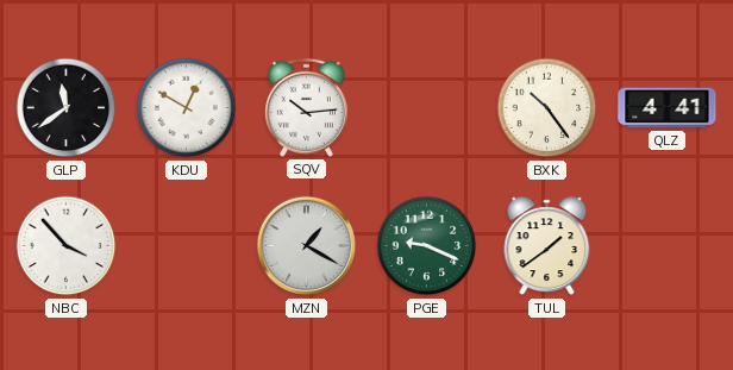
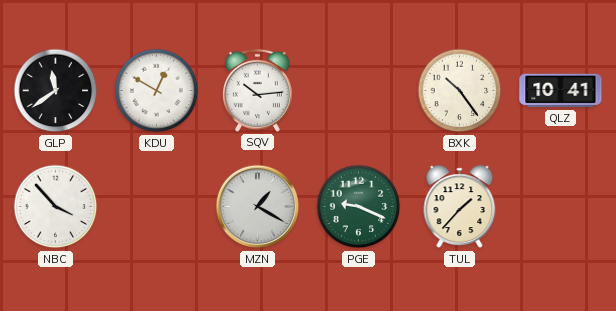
QLZ: 4:41 -> 10:41
TUL: 1:39 -> 1:37
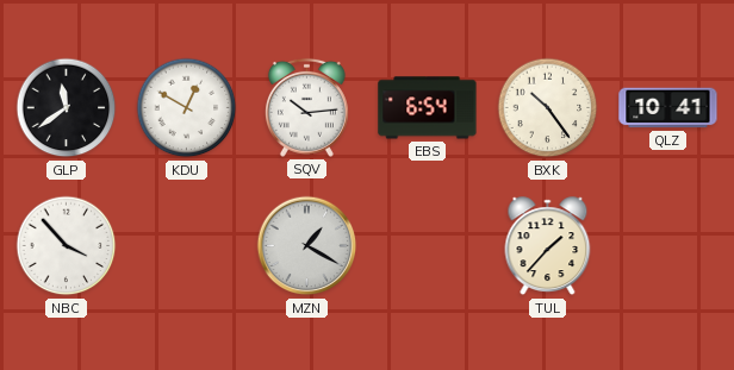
EBS: none -> 6:54
PGE: 9:19 -> none
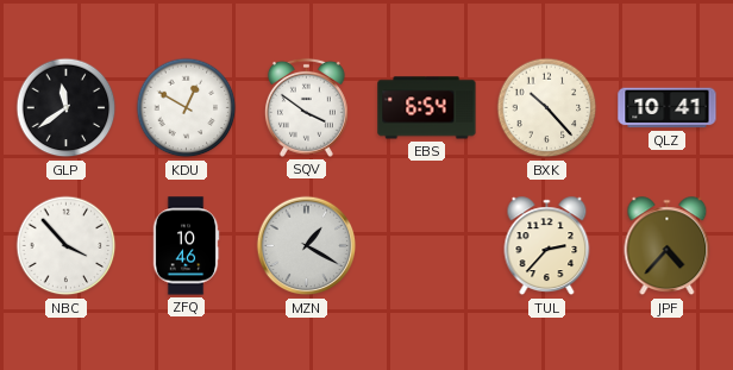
SQV: 10:14 -> 3:51
BXK: 10:24 -> 10:23
ZFQ: none -> 10:46
TUL: 1:37 -> 2:37
JPF: none -> 4:37
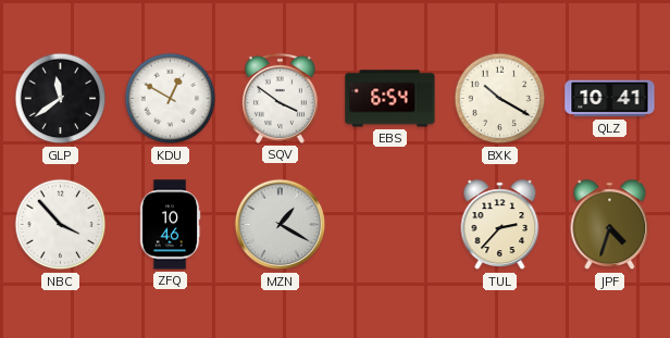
BXK: 10:23 -> 10:20
JPF: 4:37 -> 4:33
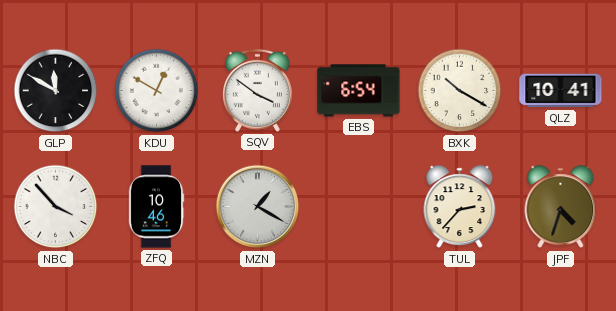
GLP: 11:39 -> 11:50
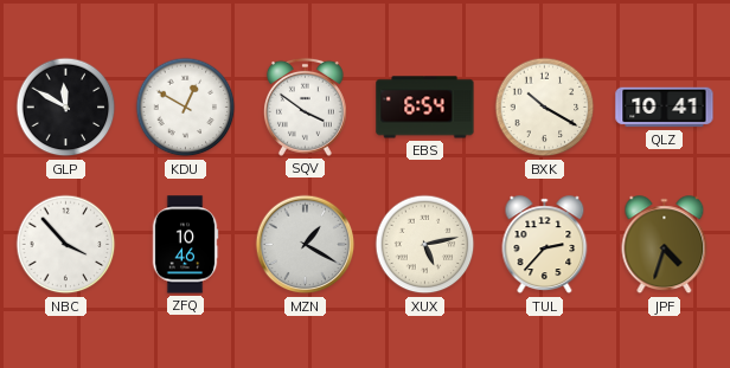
XUX: none -> 5:13
